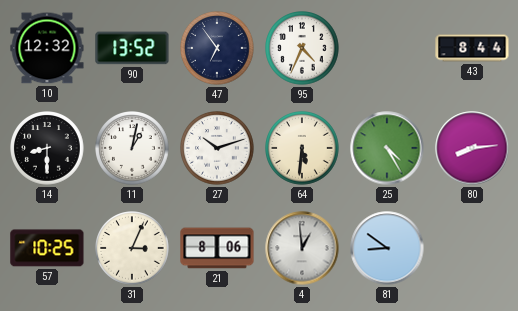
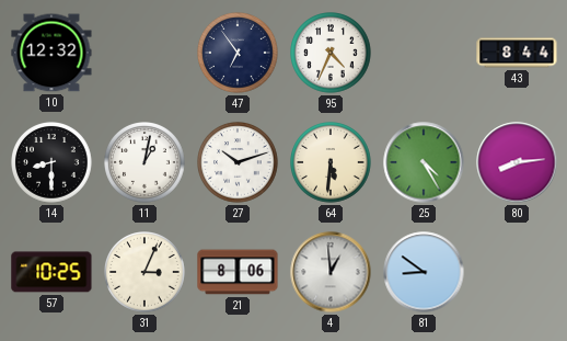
90: 13:52 -> none
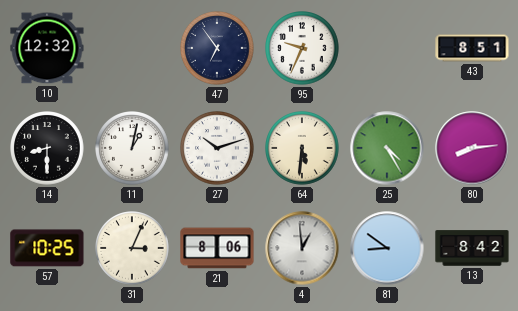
95: 4:34 -> 9:34
43: 8:44 -> 8:51
13: none -> 8:42
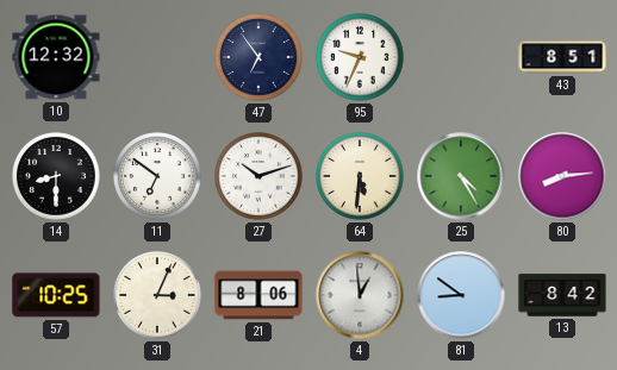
11: 1:02 -> 6:51
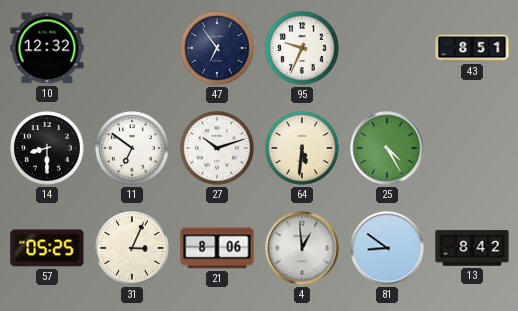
80: 8:14 -> none
57: 10:25 -> 05:25
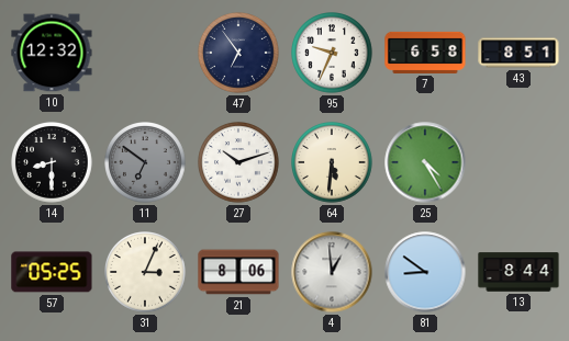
7: none -> 6:58
11 dial: white -> grey
13: 8:42 -> 8:44
